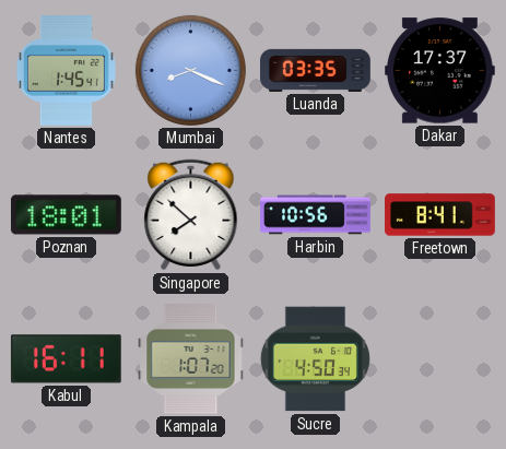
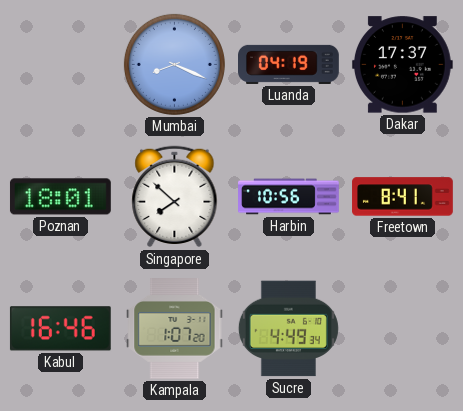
Nantes: 1:45 -> none
Luanda: 03:35 -> 04:19
Kabul: 16:11 -> 16:46
Sucre: 4:50 -> 4:49
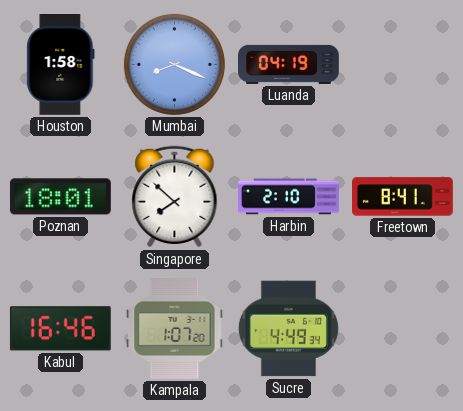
Houston: none -> 1:58
Dakar: 17:37 -> none
Harbin: 10:56 -> 2:10
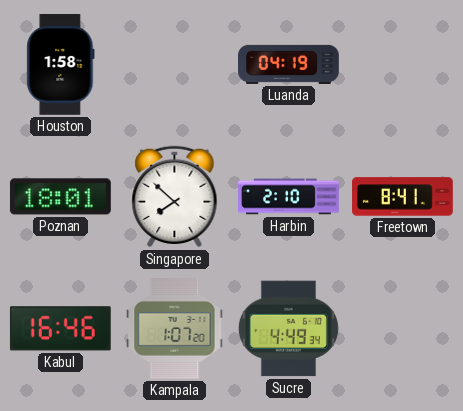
Mumbai: 8:19 -> none
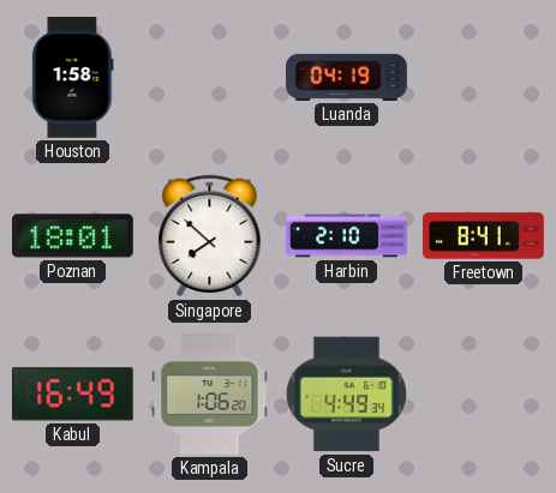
Kabul: 16:46 -> 16:49
Kampala: 1:07 -> 1:06
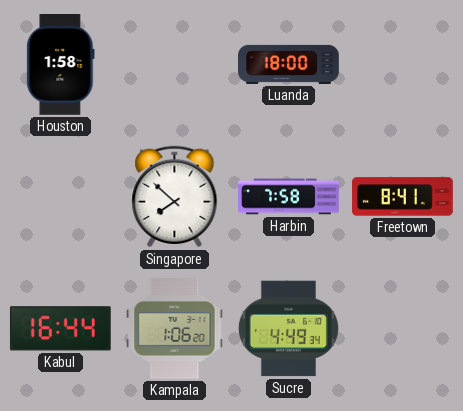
Luanda: 04:19 -> 18:00
Poznan: 18:01 -> none
Harbin: 2:10 -> 7:58
Kabul: 16:49 -> 16:44
